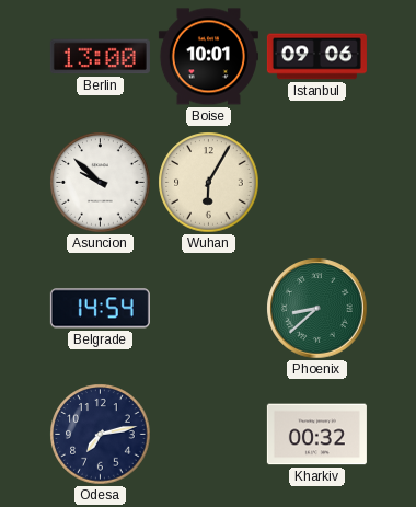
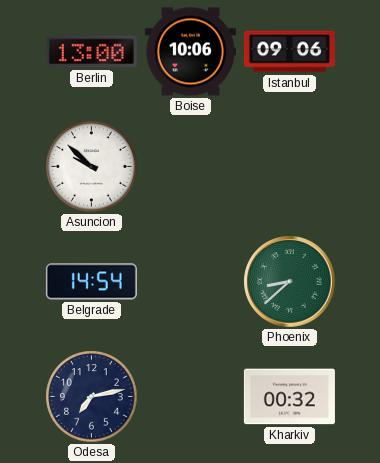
Boise: 10:01 -> 10:06
Wuhan: 6:05 -> none
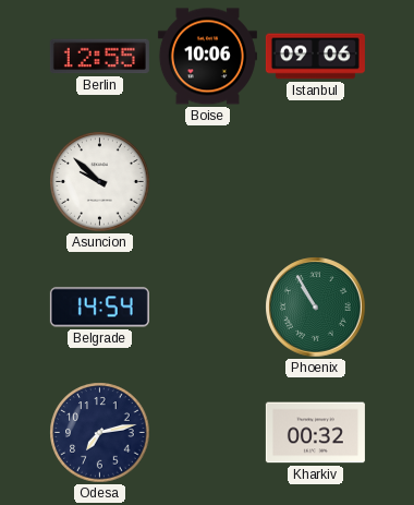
Berlin: 13:00 -> 12:55
Phoenix: 8:38 -> 10:55
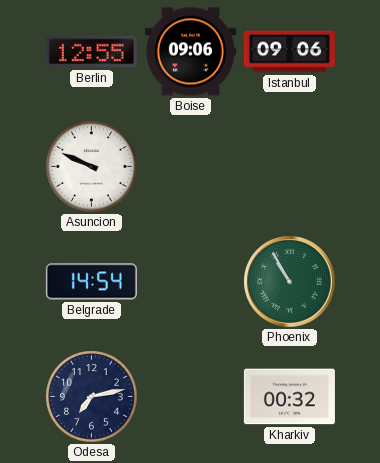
Boise: 10:06 -> 09:06
Asuncion: 9:52 -> 9:49
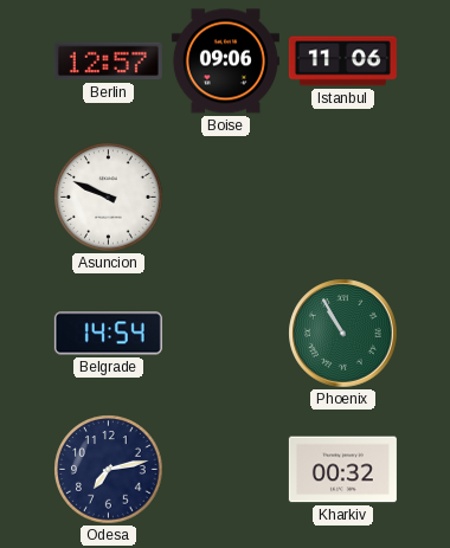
Berlin: 12:55 -> 12:57
Istanbul: 09:06 -> 11:06
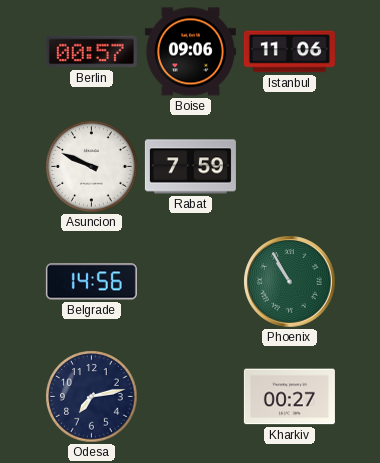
Berlin: 12:57 -> 00:57
Rabat: none -> 7:59
Belgrade: 14:54 -> 14:56
Kharkiv: 00:32 -> 00:27
